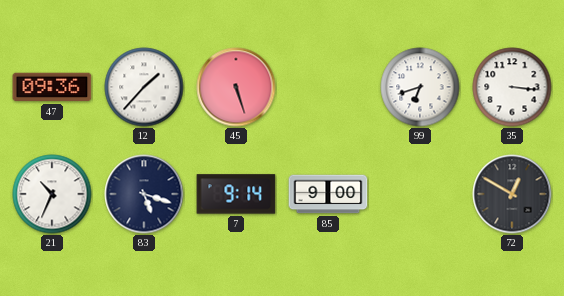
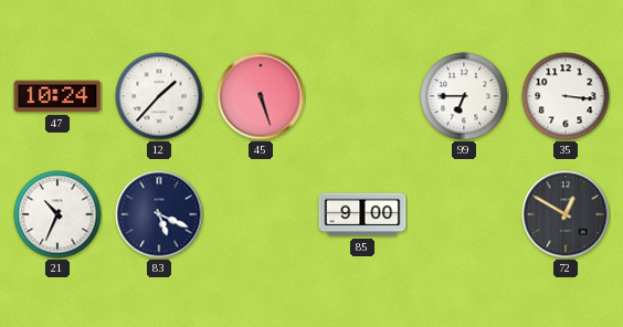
47: 09:36 -> 10:24
99: 6:42 -> 6:45
83: 5:18 -> 5:19
7: 9:14 -> none
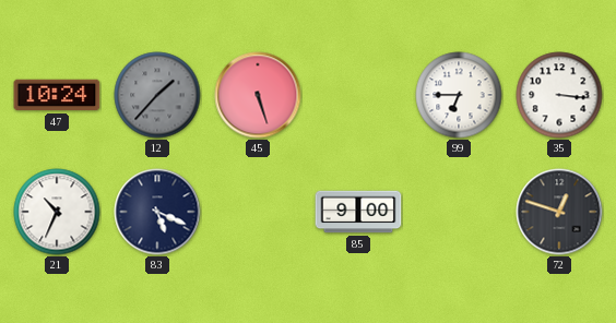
12 dial: white -> grey
72: 12:50 -> 12:48
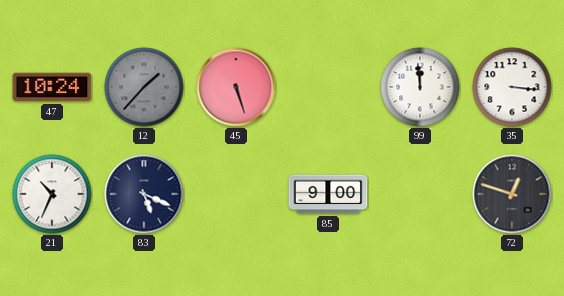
99: 6:45 -> 11:59
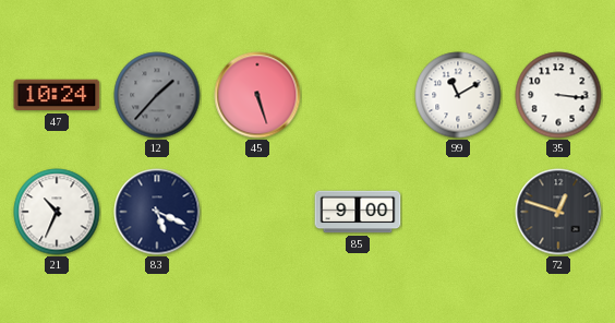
99: 11:59 -> 11:10
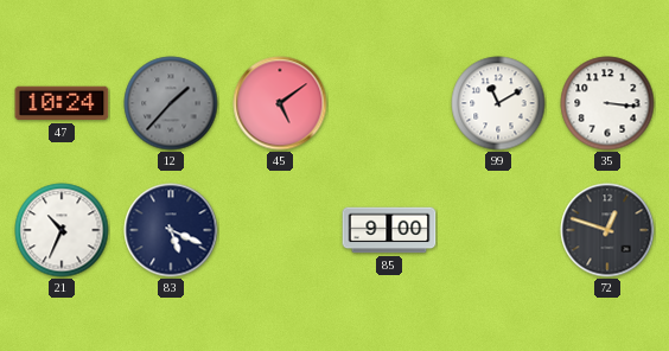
45: 5:27 -> 5:09
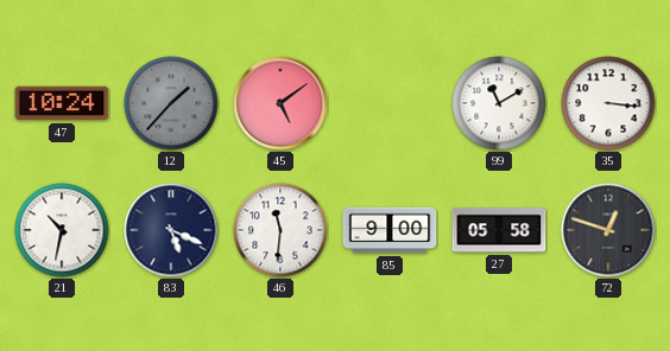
21: 10:34 -> 10:32
46: none -> 11:31
27: none -> 05:58
